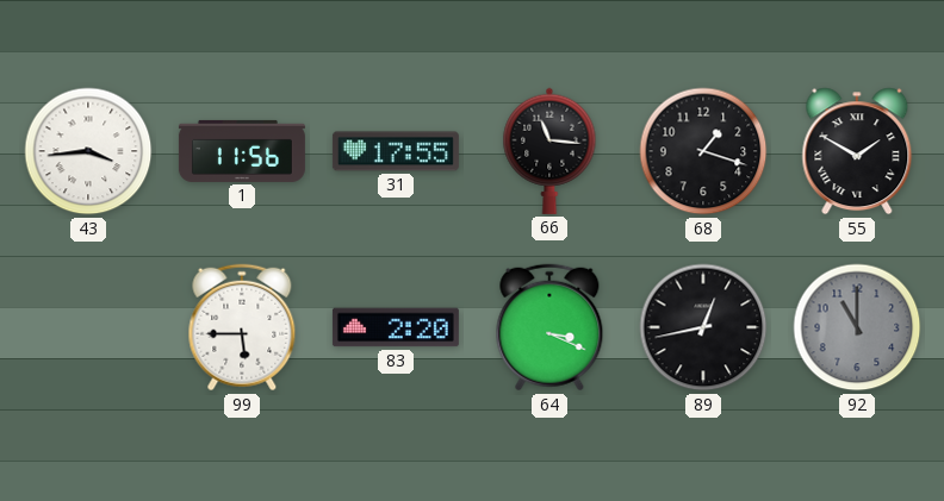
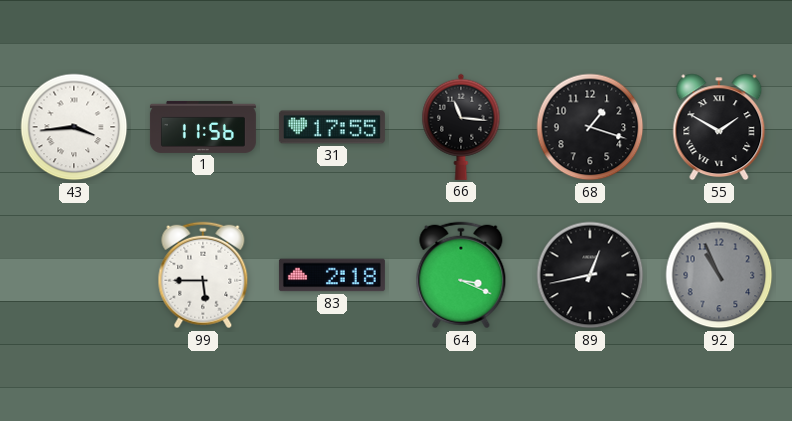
83: 2:20 -> 2:18
92: 11:00 -> 10:56
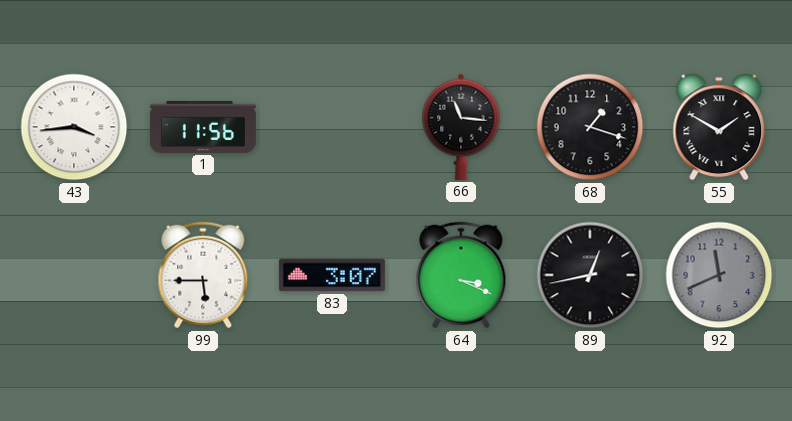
31: 17:55 -> none
83: 2:18 -> 3:07
92: 10:56 -> 11:41
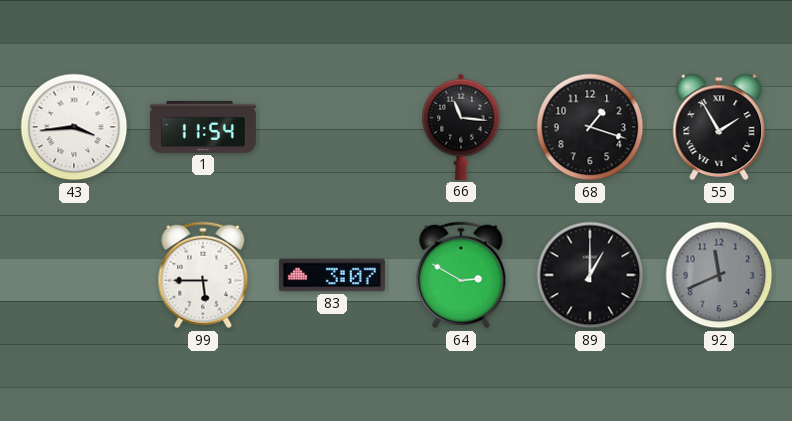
1: 11:56 -> 11:54
55: 1:50 -> 1:55
64: 3:19 -> 2:50
89: 12:43 -> 1:00
